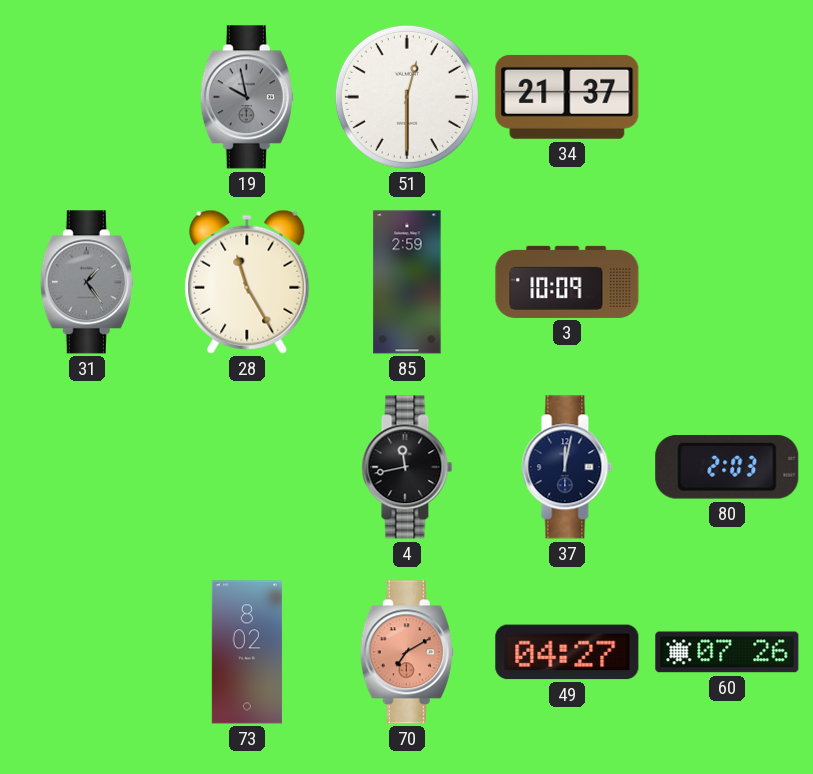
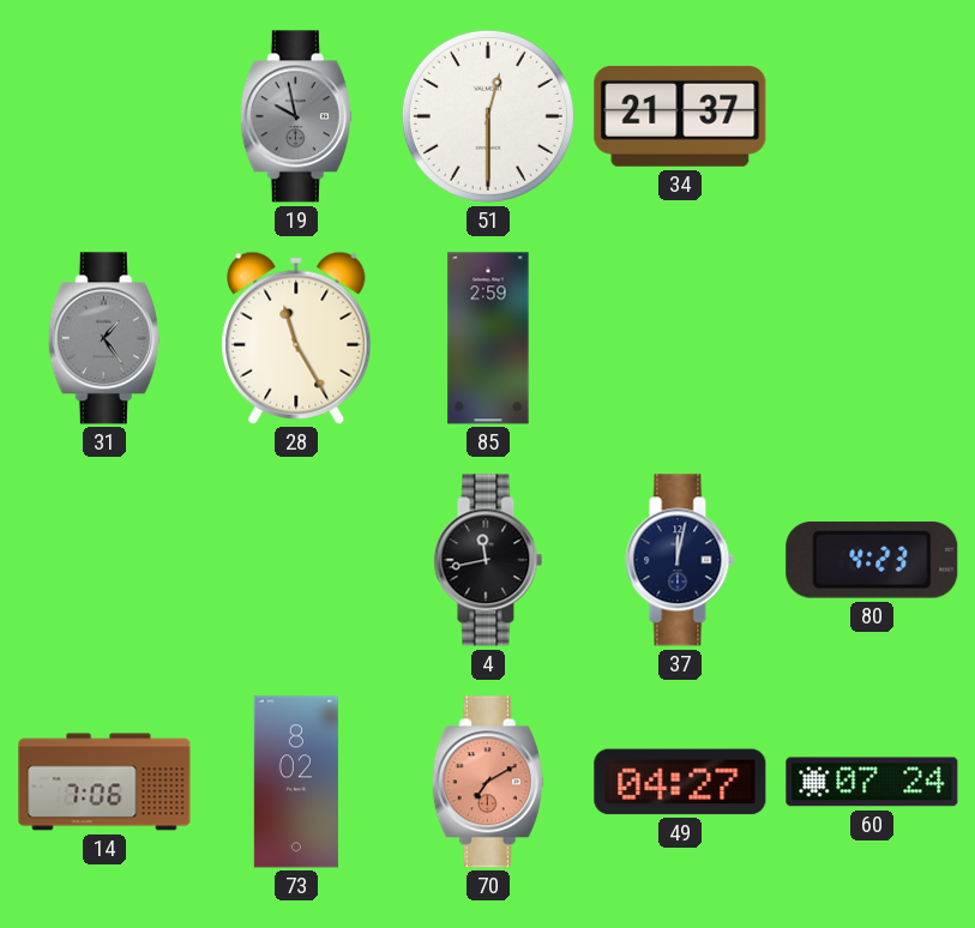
3: 10:09 -> none
80: 2:03 -> 4:23
14: none -> 7:06
60: 07:26 -> 07:24
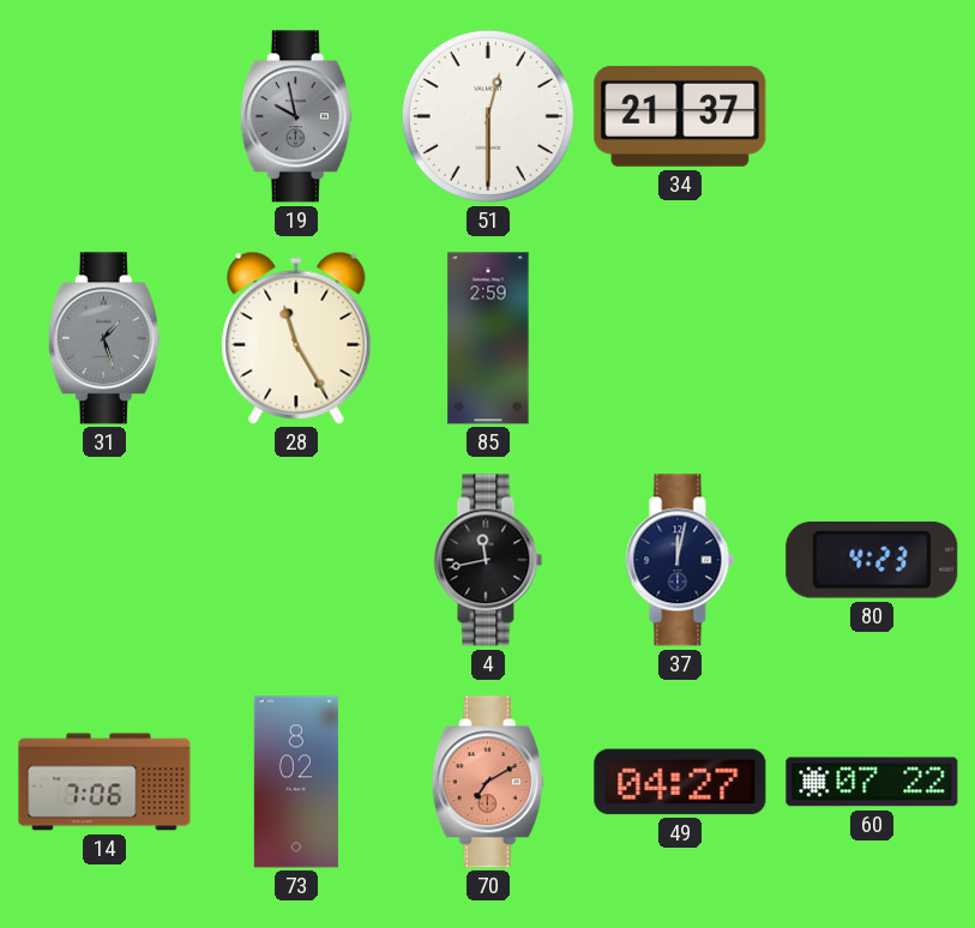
31: 1:24 -> 1:27
60: 07:24 -> 07:22
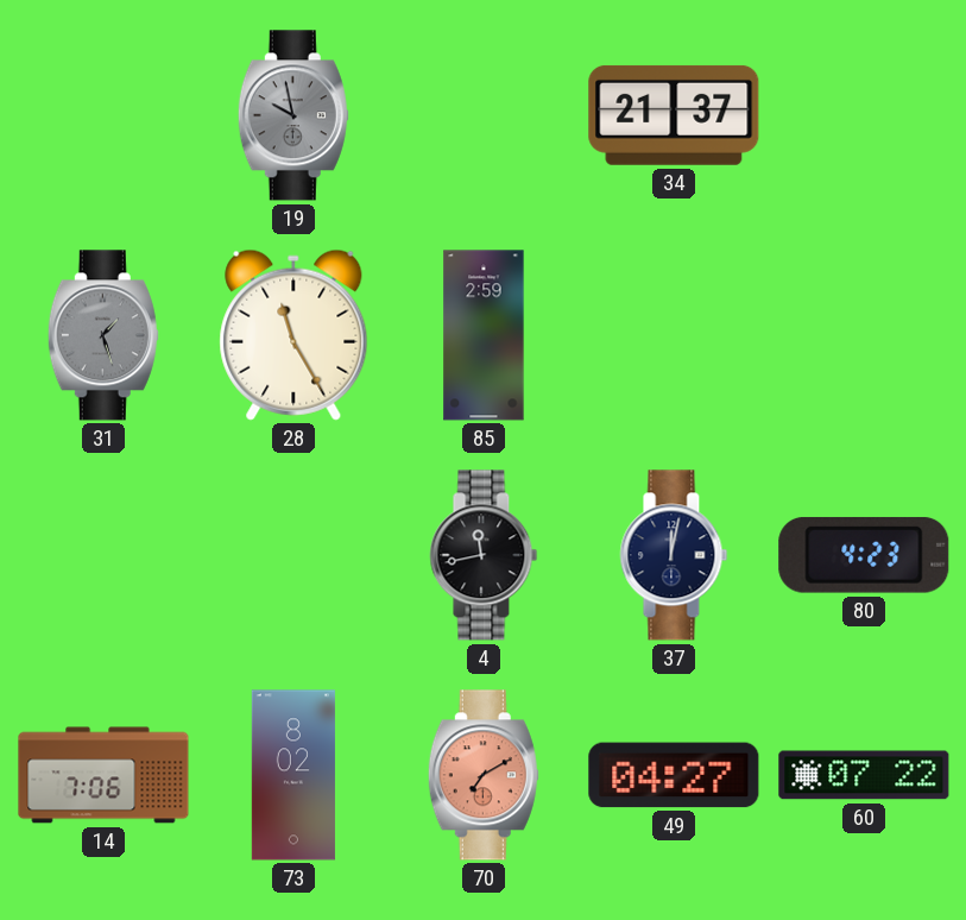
51: 12:30 -> none
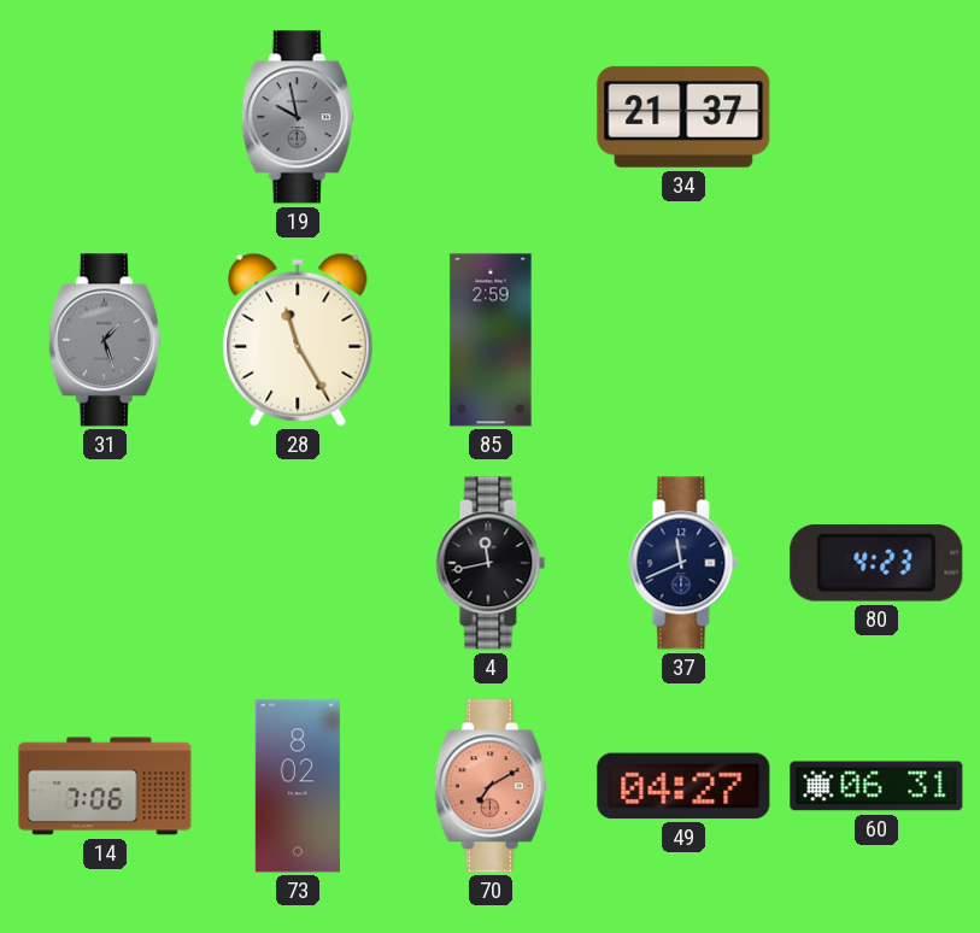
37: 12:02 -> 11:41
60: 07:22 -> 06:31
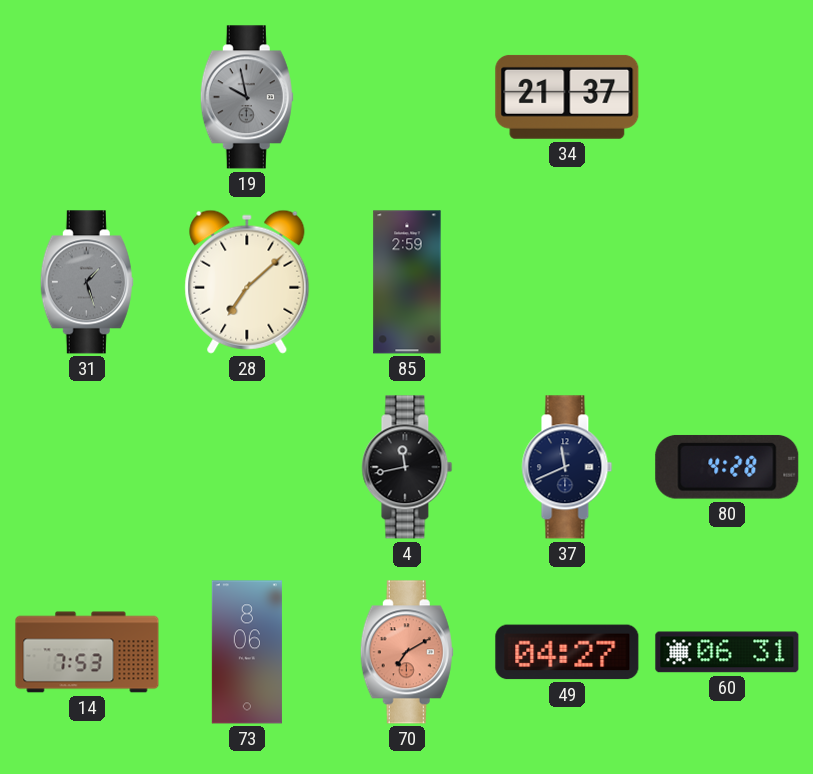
28: 11:25 -> 7:08
80: 4:23 -> 4:28
14: 7:06 -> 7:53
73: 8:02 -> 8:06
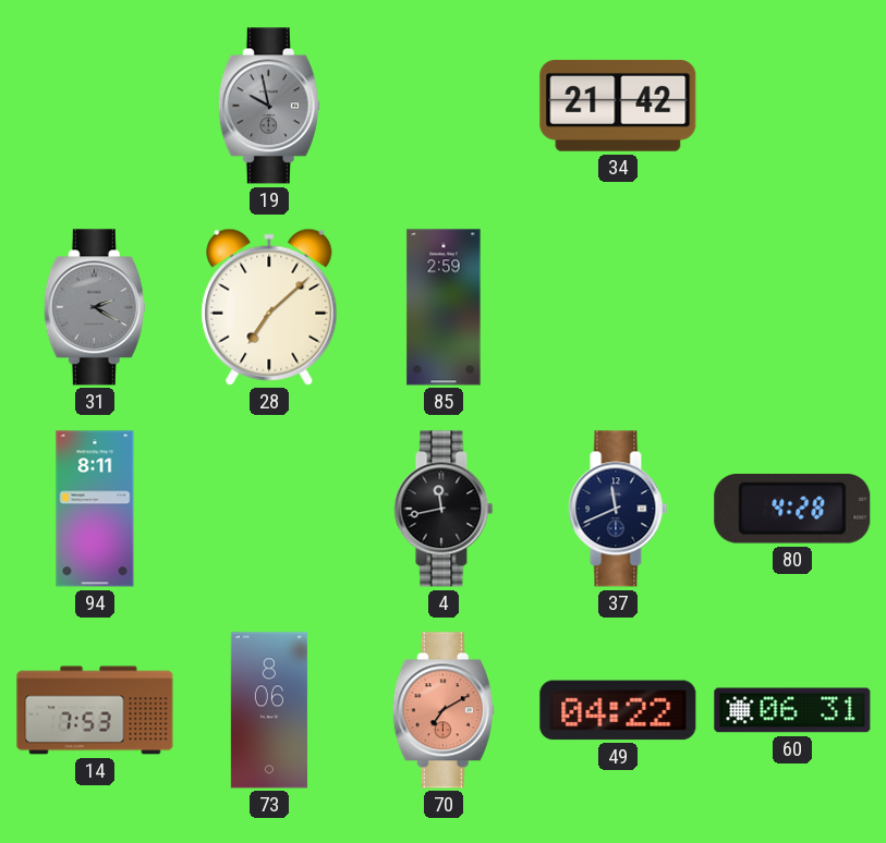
34: 21:37 -> 21:42
31: 1:27 -> 2:20
94: none -> 8:11
49: 04:27 -> 04:22
